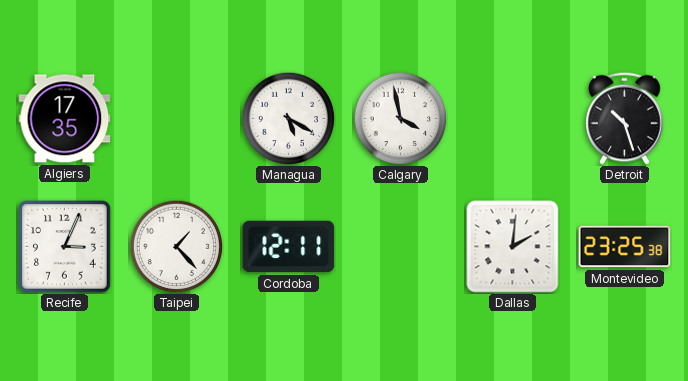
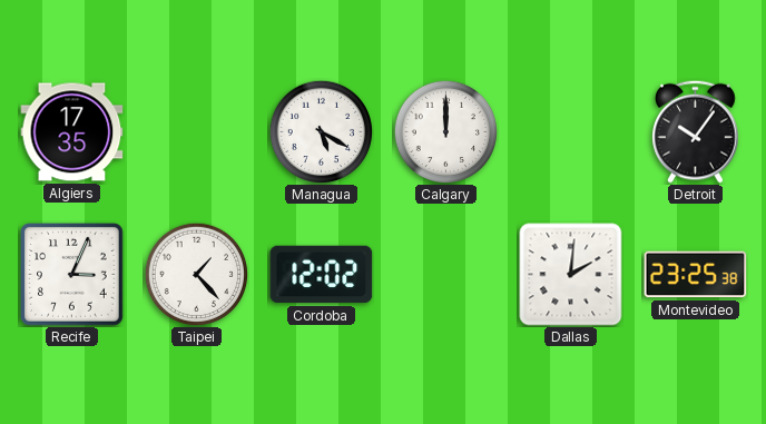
Calgary: 3:58 -> 12:00
Detroit: 10:27 -> 10:06
Cordoba: 12:11 -> 12:02
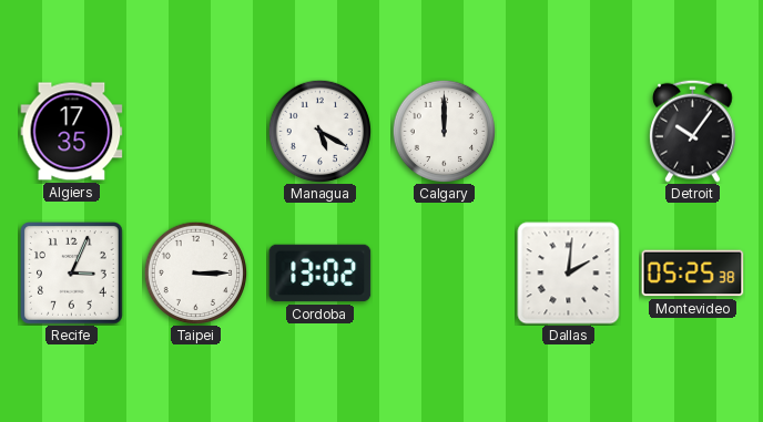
Taipei: 1:23 -> 3:15
Cordoba: 12:02 -> 13:02
Montevideo: 23:25 -> 05:25
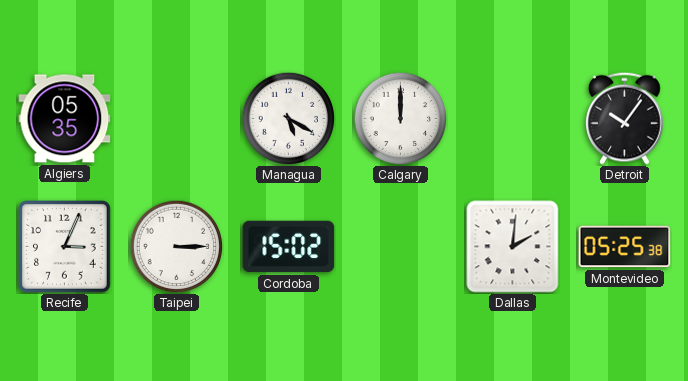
Algiers: 17:35 -> 05:35
Cordoba: 13:02 -> 15:02
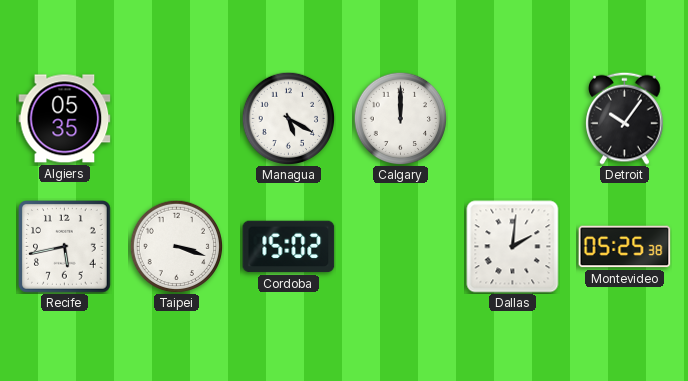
Recife: 3:04 -> 5:43
Taipei: 3:15 -> 3:18
